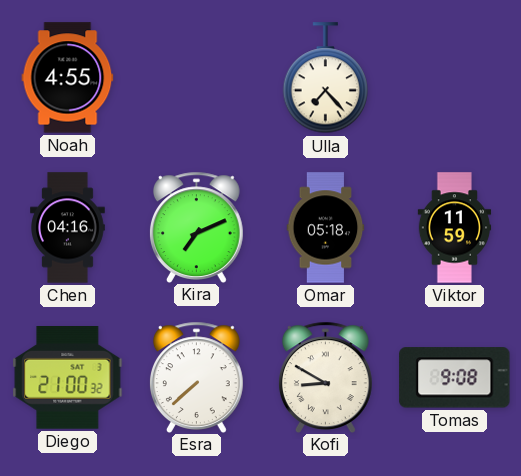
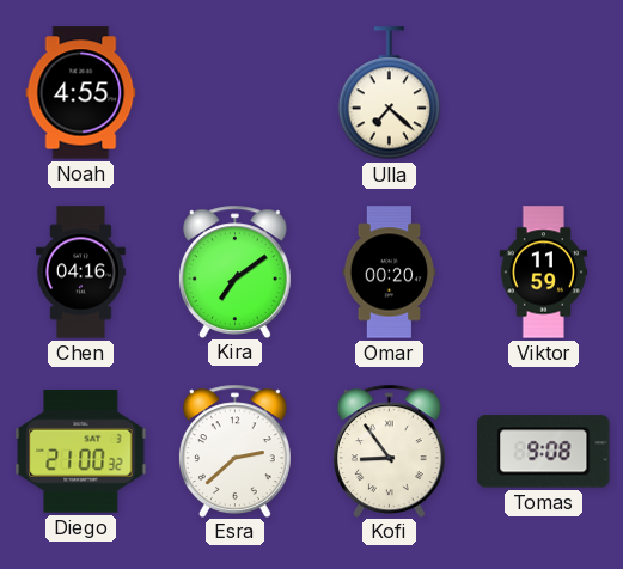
Ulla: 7:23 -> 7:22
Kira: 7:11 -> 7:09
Omar: 05:18 -> 00:20
Esra: 7:38 -> 2:38
Kofi: 8:50 -> 8:54
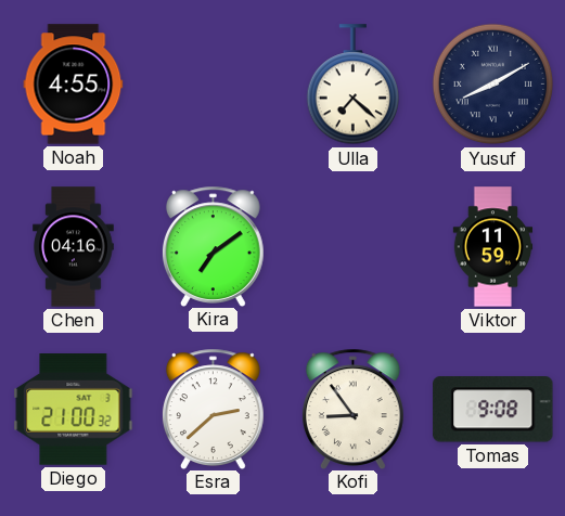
Yusuf: none -> 8:10
Omar: 00:20 -> none
